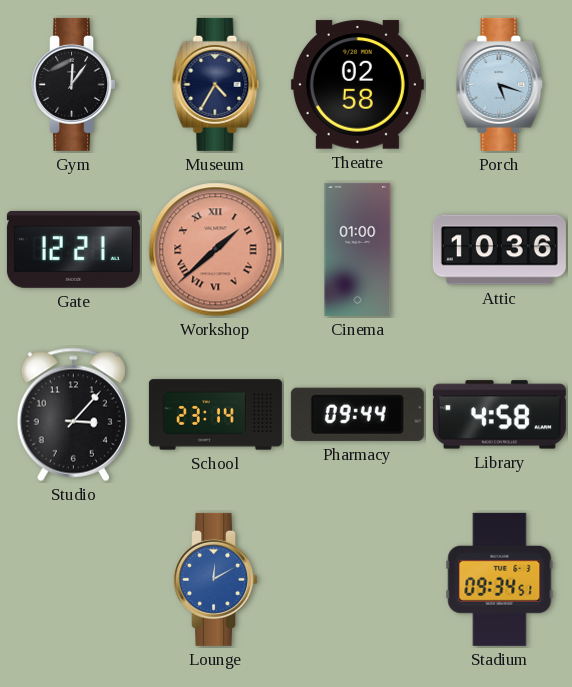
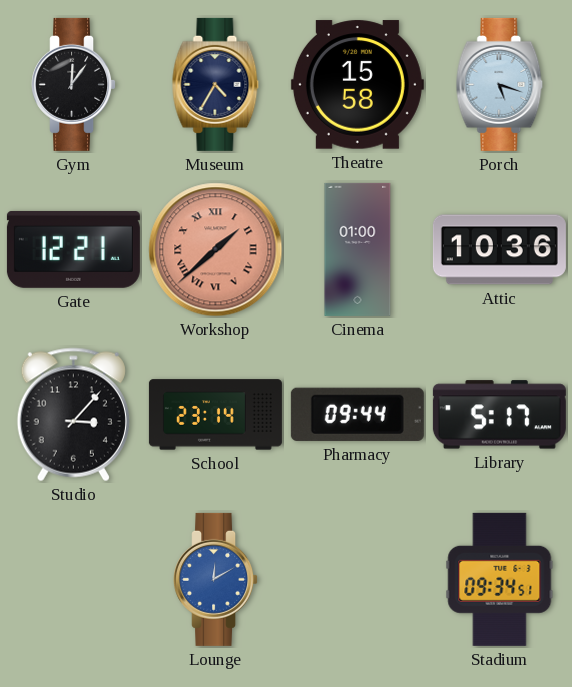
Theatre: 02:58 -> 15:58
Library: 4:58 -> 5:17
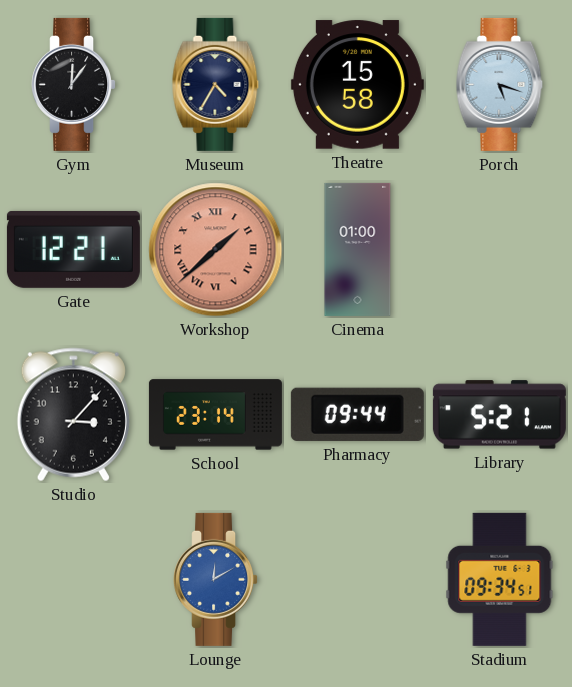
Attic: 10:36 -> none
Library: 5:17 -> 5:21
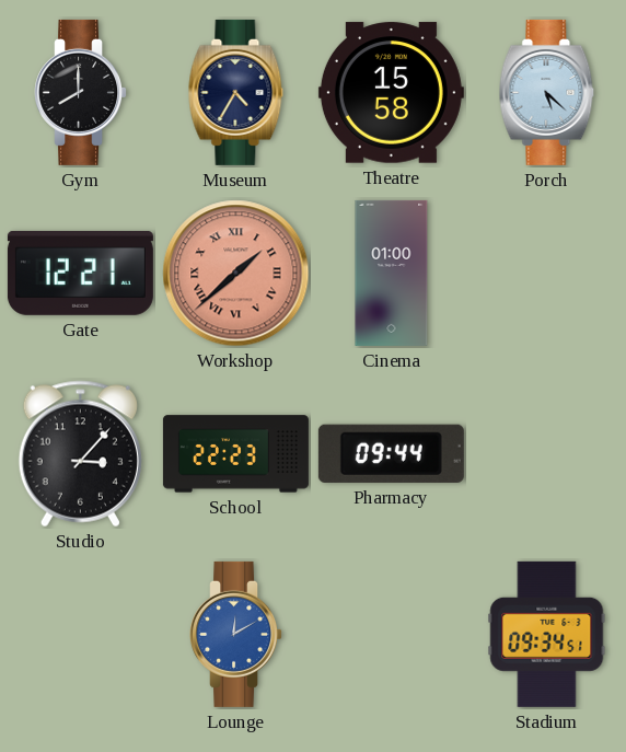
Gym: 12:06 -> 8:00
Porch: 5:18 -> 5:22
School: 23:14 -> 22:23
Library: 5:21 -> none
